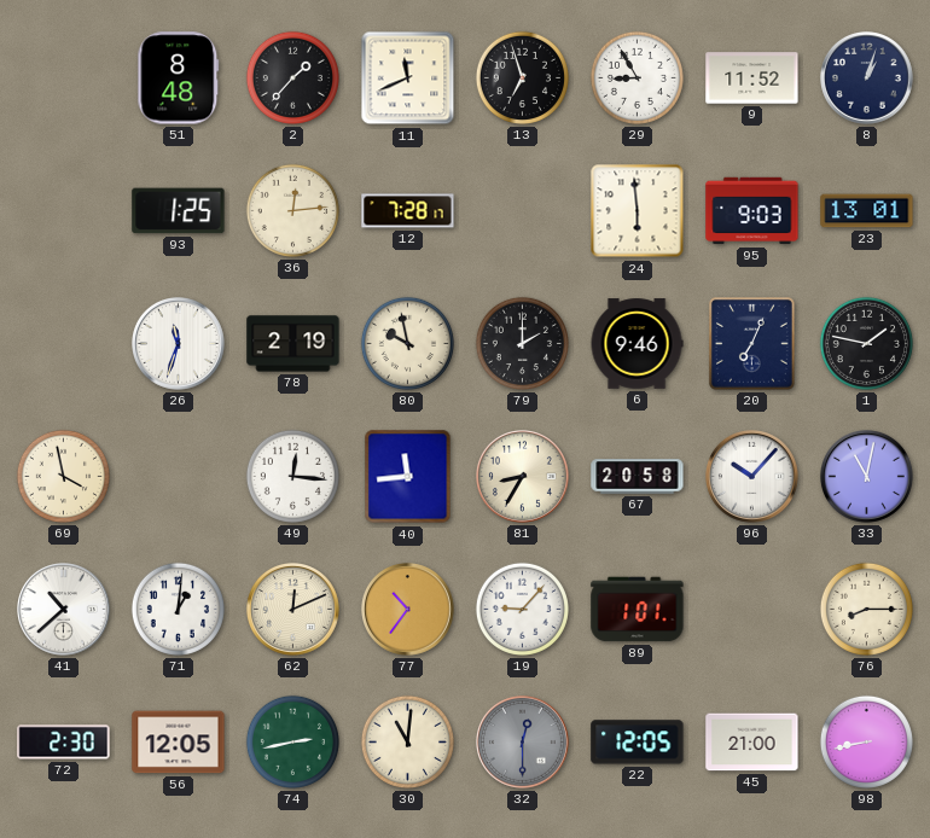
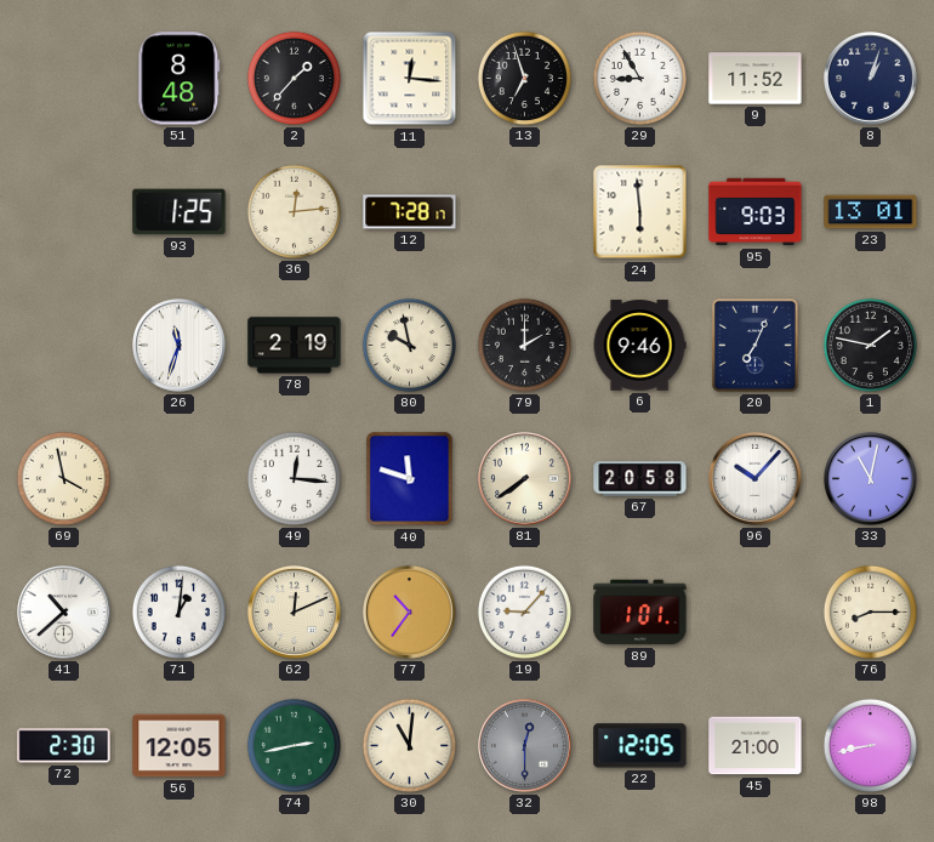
11: 11:41 -> 12:16
40: 11:44 -> 11:48
81: 8:35 -> 7:39
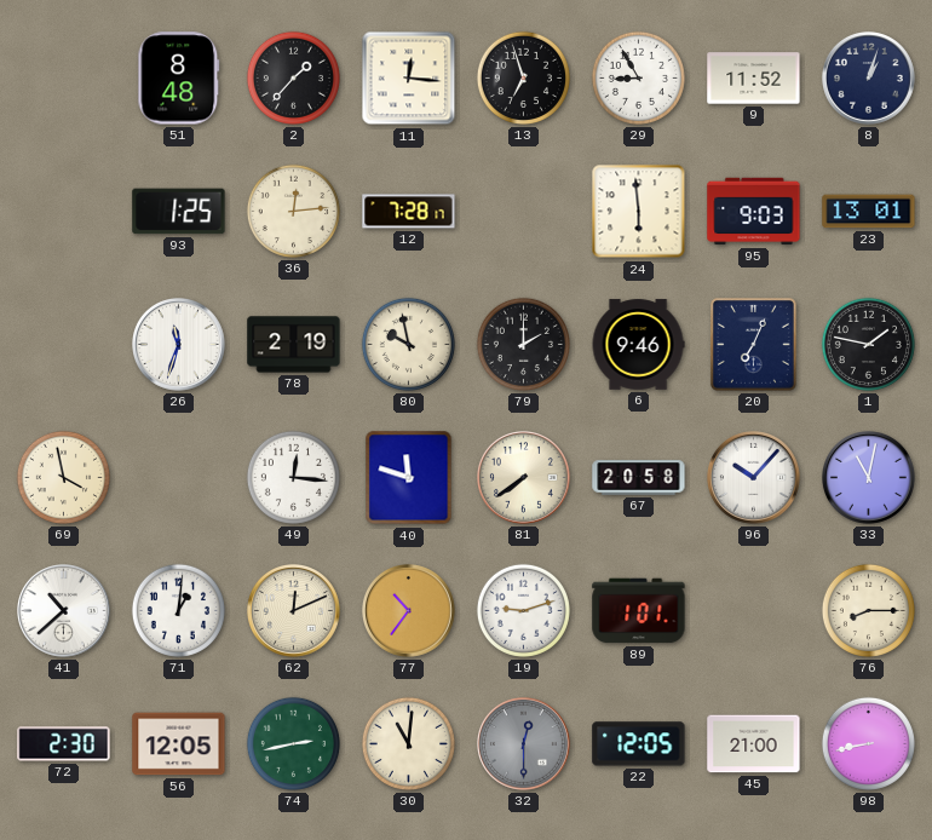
19: 9:07 -> 9:12
